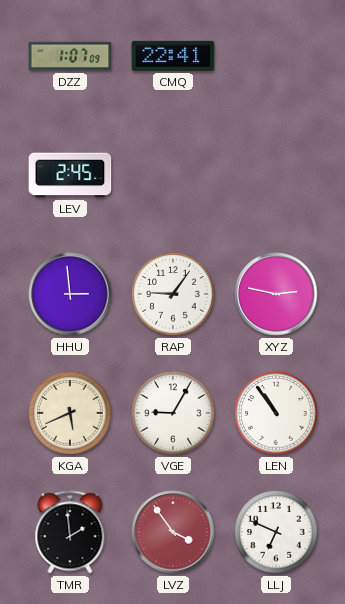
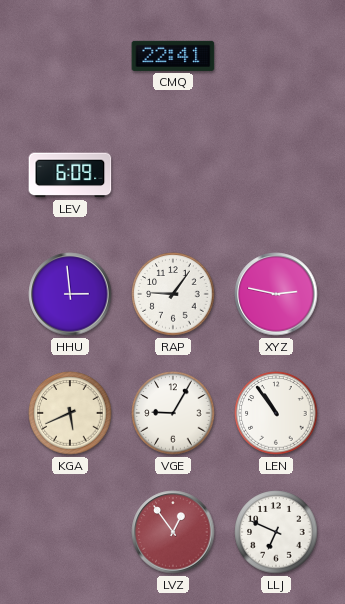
DZZ: 1:07 -> none
LEV: 2:45 -> 6:09
TMR: 1:59 -> none
LVZ: 3:54 -> 12:54
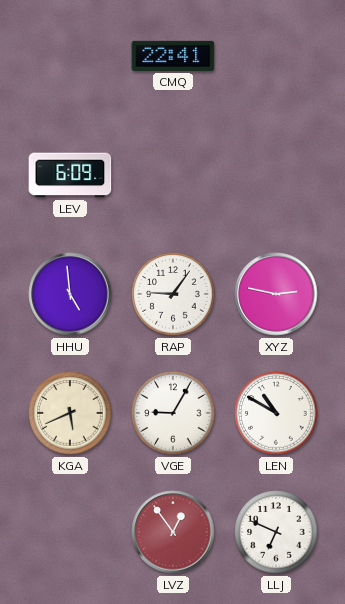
HHU: 2:59 -> 4:59
LEN: 10:54 -> 10:50
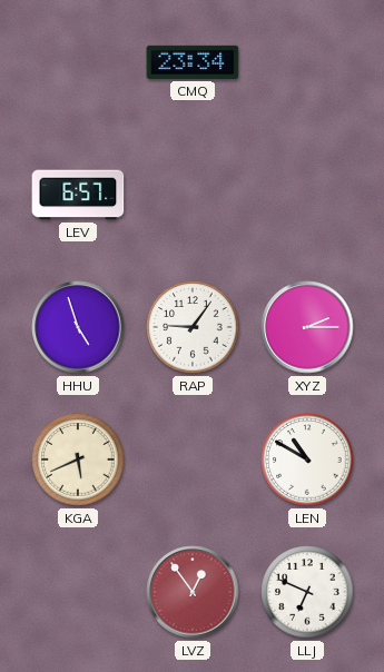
CMQ: 22:41 -> 23:34
LEV: 6:09 -> 6:57
HHU: 4:59 -> 4:57
XYZ: 2:47 -> 2:15
VGE: 9:05 -> none
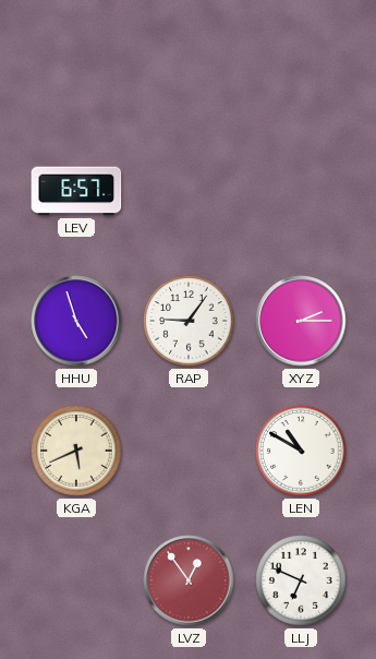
CMQ: 23:34 -> none
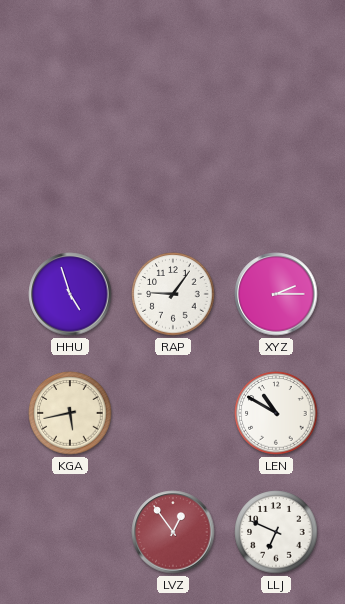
LEV: 6:57 -> none
KGA: 5:41 -> 5:43
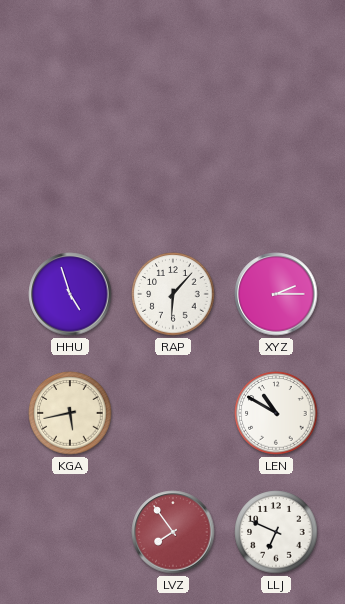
RAP: 9:06 -> 6:07
LVZ: 12:54 -> 7:54
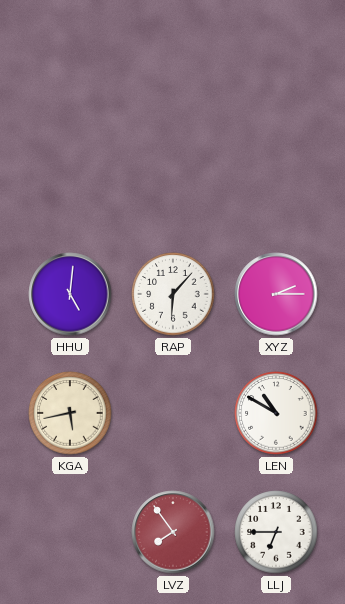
HHU: 4:57 -> 5:01
LLJ: 6:49 -> 6:45
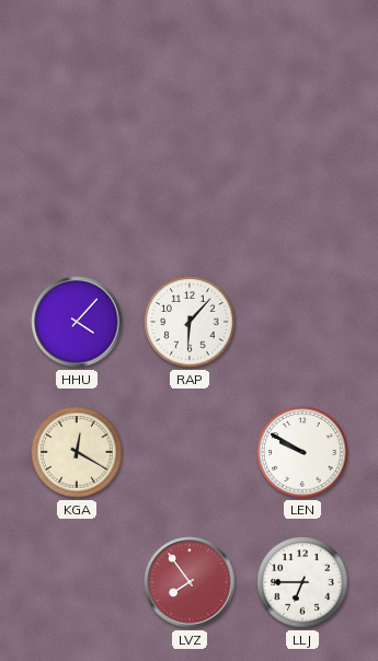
HHU: 5:01 -> 4:07
XYZ: 2:15 -> none
KGA: 5:43 -> 12:20
LEN: 10:50 -> 9:50
